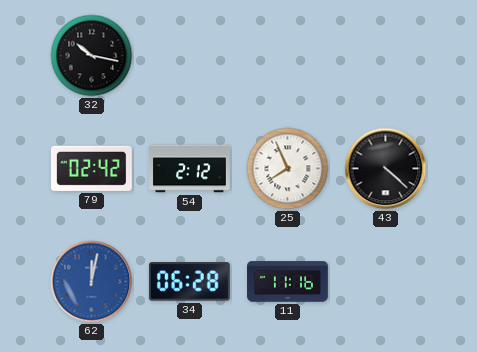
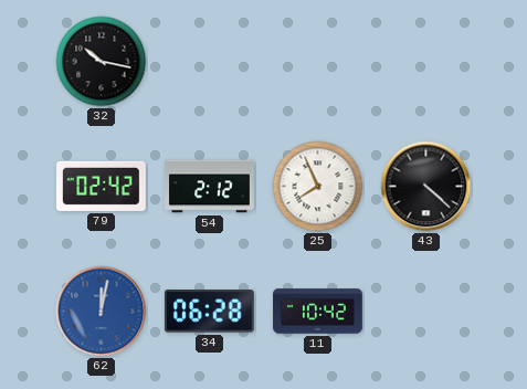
11: 11:16 -> 10:42
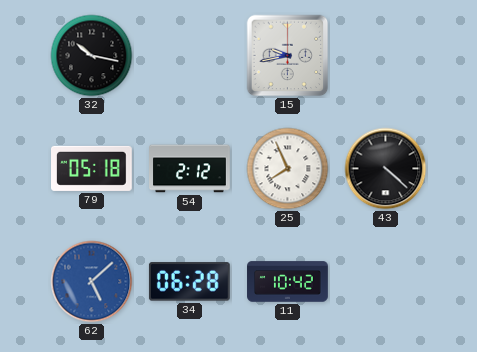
15: none -> 9:43
79: 02:42 -> 05:18
62: 12:02 -> 5:08
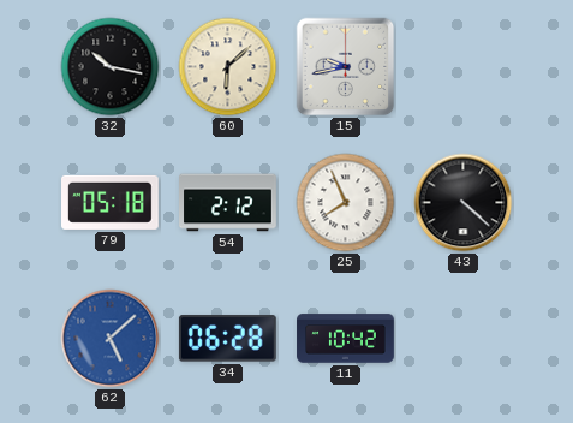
60: none -> 6:08
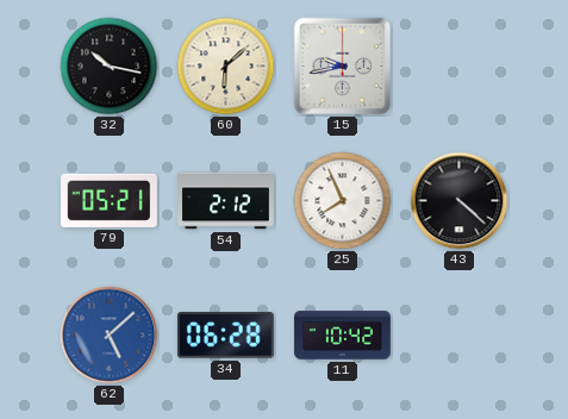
79: 05:18 -> 05:21
